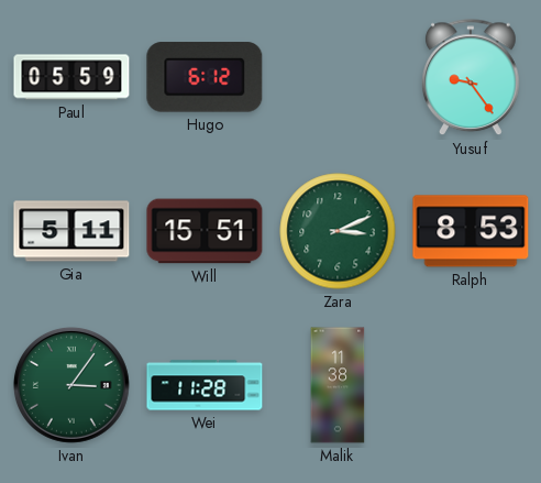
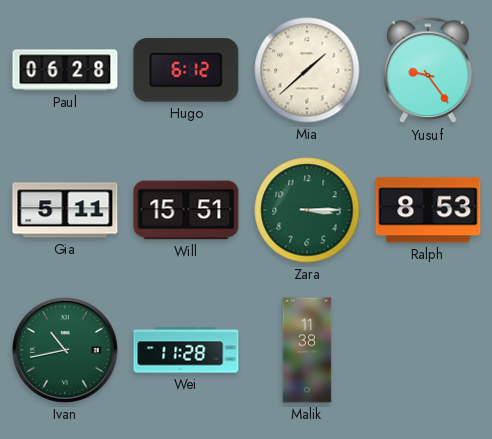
Paul: 05:59 -> 06:28
Mia: none -> 1:38
Zara: 3:11 -> 3:15
Ivan: 3:06 -> 10:43
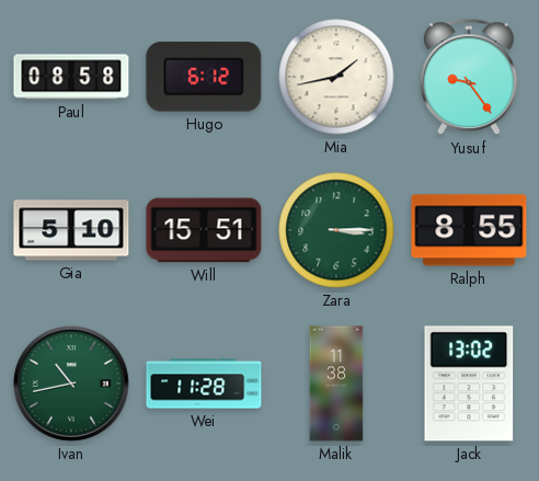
Paul: 06:28 -> 08:58
Mia: 1:38 -> 1:43
Gia: 5:11 -> 5:10
Ralph: 8:53 -> 8:55
Jack: none -> 13:02
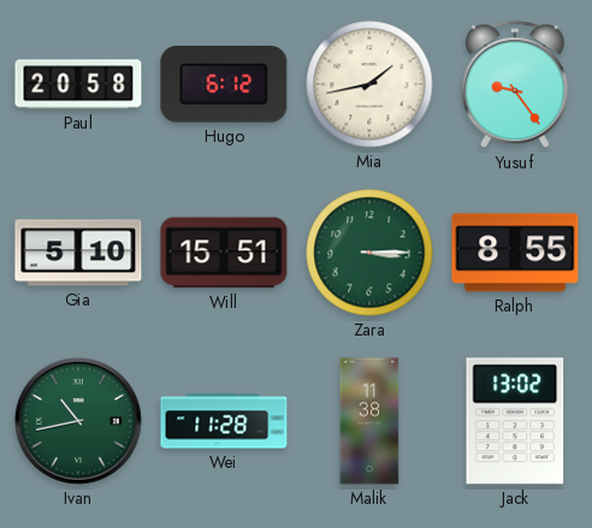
Paul: 08:58 -> 20:58
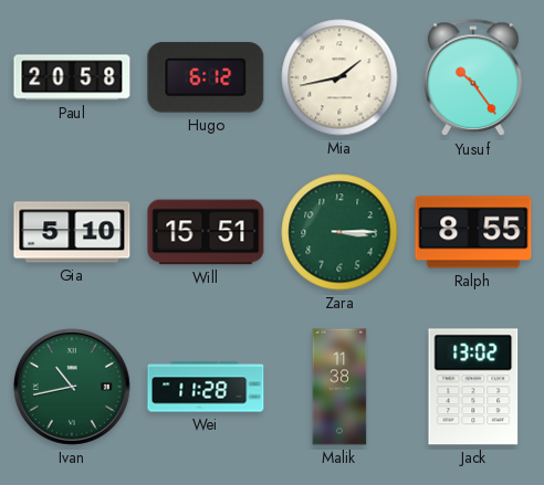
Yusuf: 9:24 -> 10:24
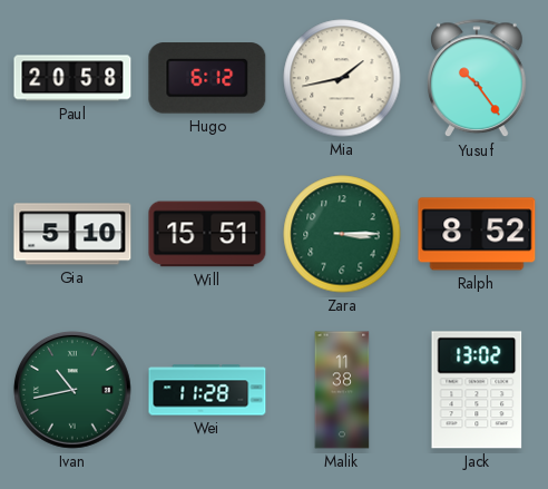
Ralph: 8:55 -> 8:52
